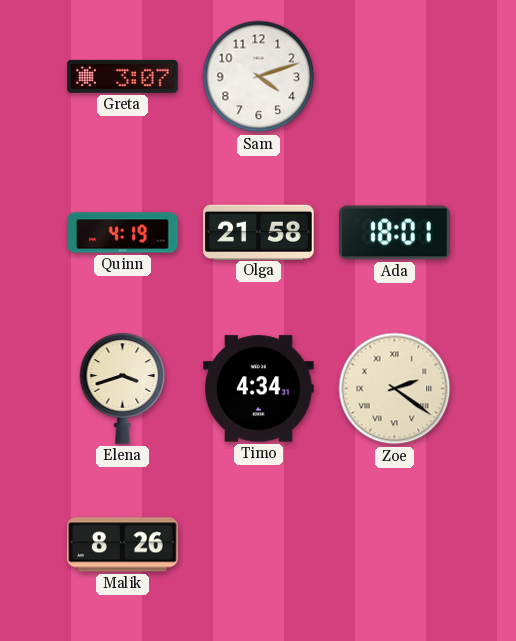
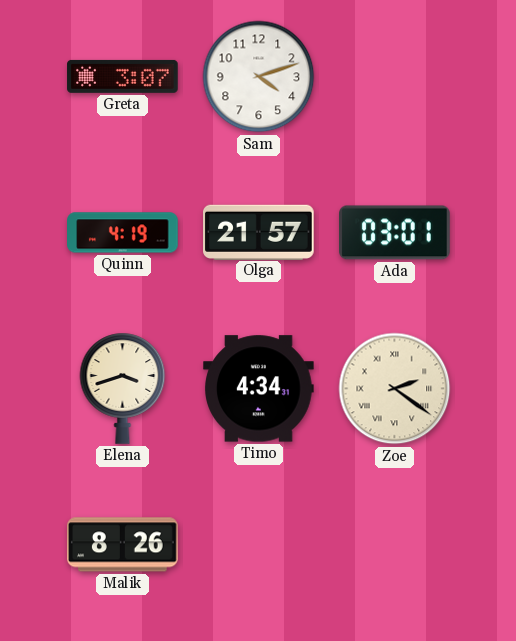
Olga: 21:58 -> 21:57
Ada: 18:01 -> 03:01
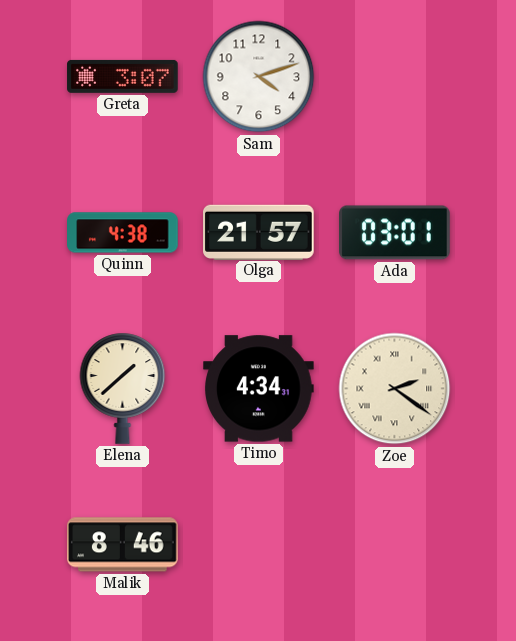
Quinn: 4:19 -> 4:38
Elena: 3:42 -> 1:38
Malik: 8:26 -> 8:46
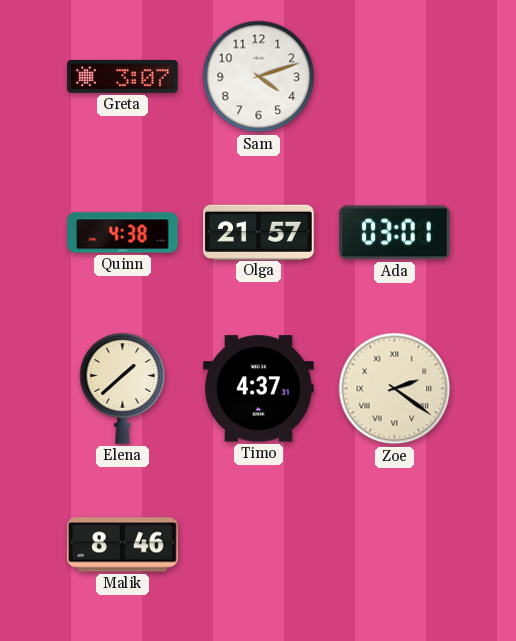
Timo: 4:34 -> 4:37
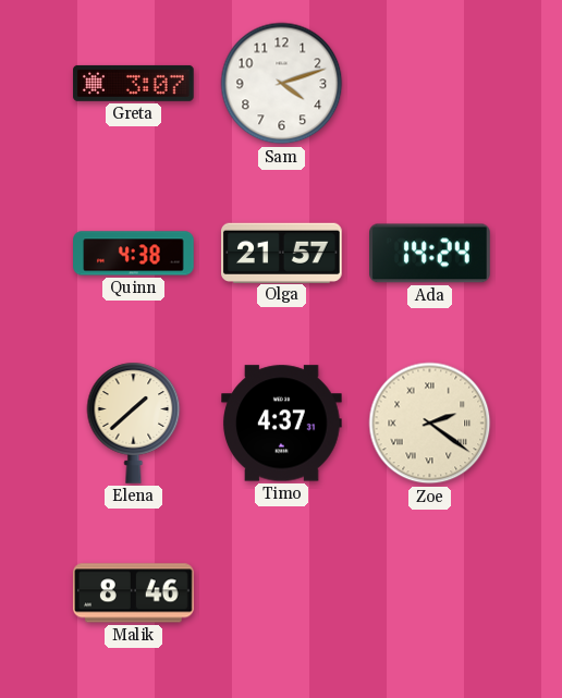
Ada: 03:01 -> 14:24
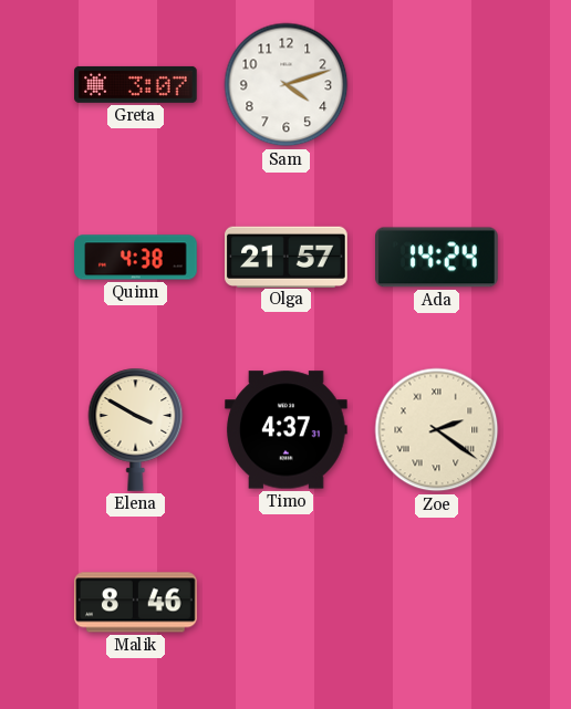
Elena: 1:38 -> 3:50
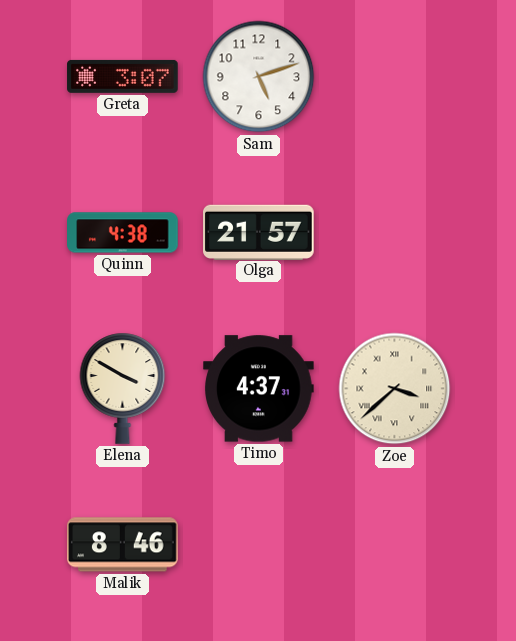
Sam: 4:12 -> 5:12
Ada: 14:24 -> none
Zoe: 2:21 -> 3:38
